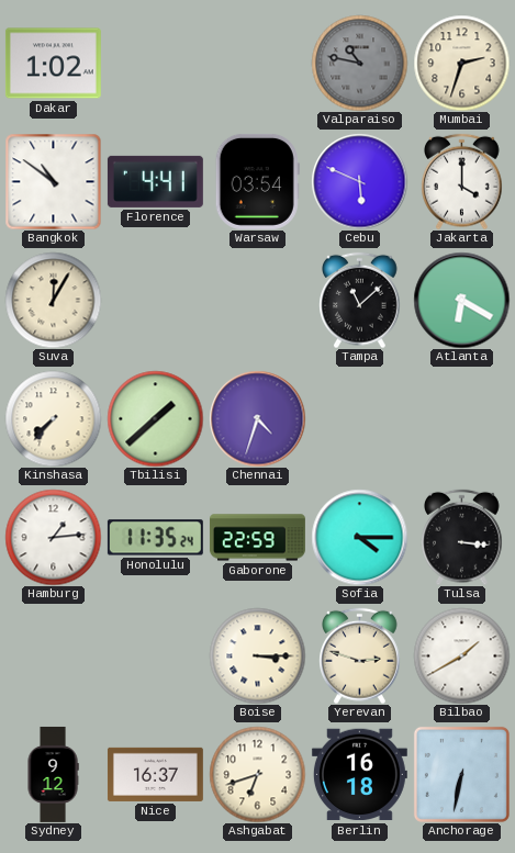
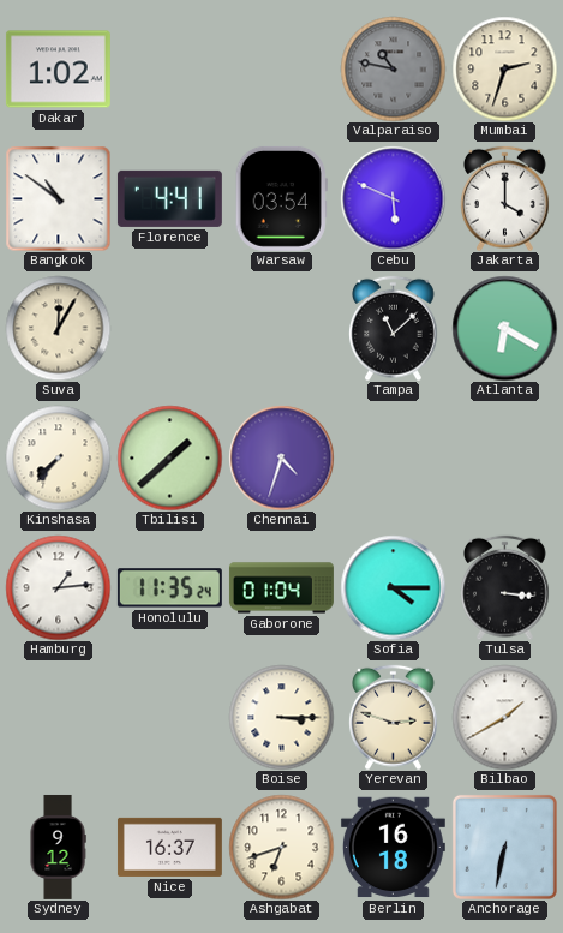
Gaborone: 22:59 -> 01:04
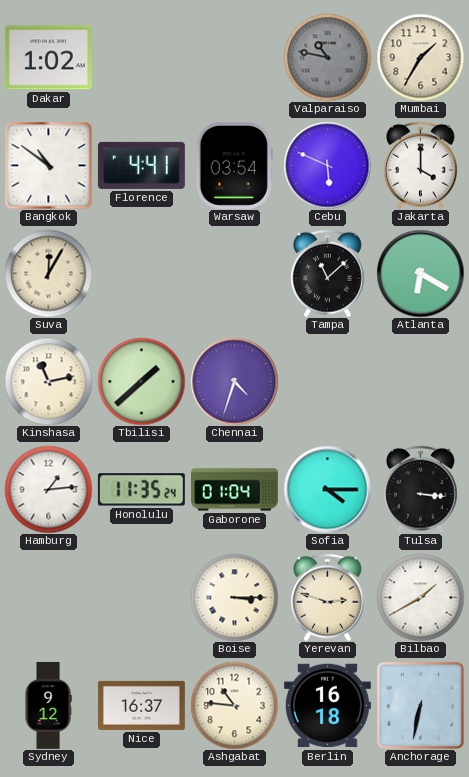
Mumbai: 2:33 -> 1:35
Kinshasa: 7:37 -> 11:13
Ashgabat: 6:42 -> 10:46
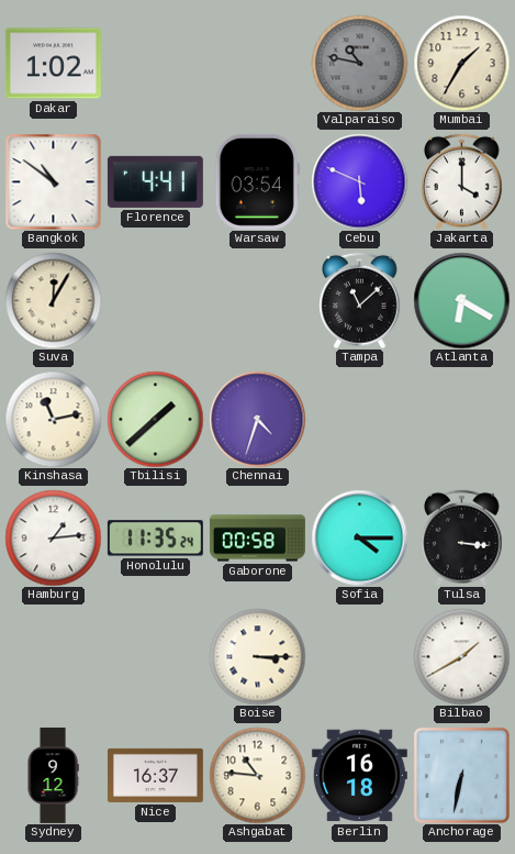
Gaborone: 01:04 -> 00:58
Yerevan: 2:48 -> none
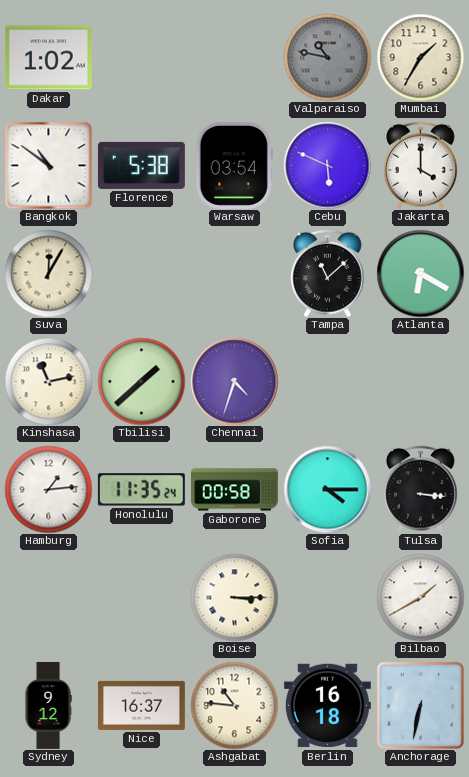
Florence: 4:41 -> 5:38
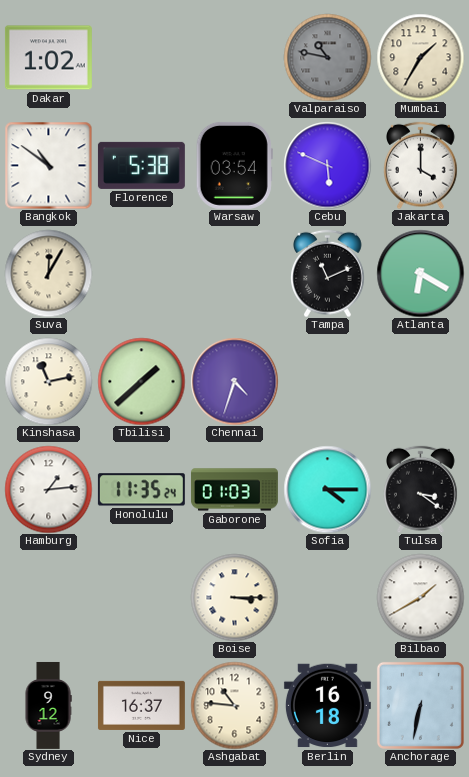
Tampa: 11:08 -> 11:11
Gaborone: 00:58 -> 01:03
Tulsa: 3:16 -> 3:21
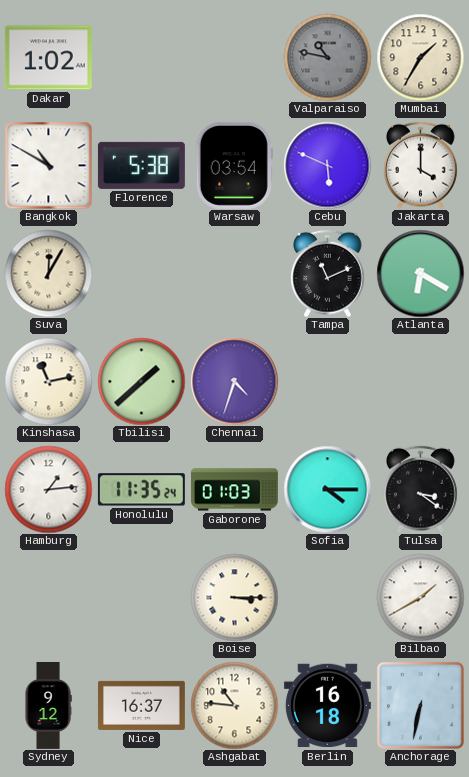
Bangkok: 10:51 -> 10:50
